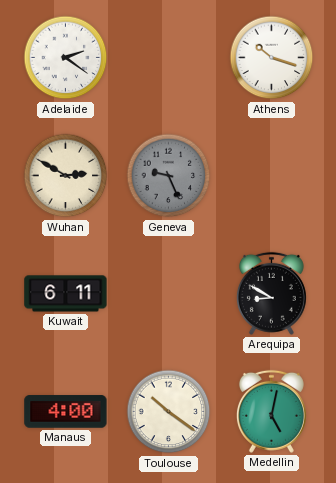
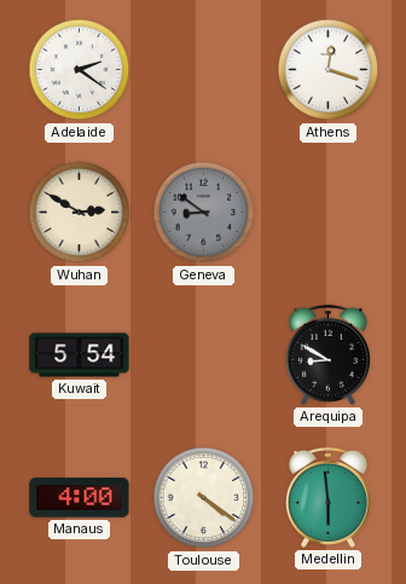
Athens: 10:18 -> 12:18
Geneva: 9:26 -> 8:51
Kuwait: 6:11 -> 5:54
Toulouse: 10:21 -> 4:21
Medellin: 5:02 -> 5:59
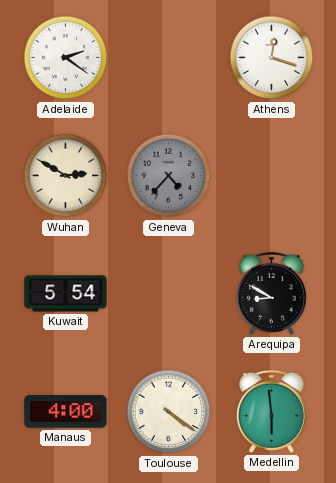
Geneva: 8:51 -> 4:37
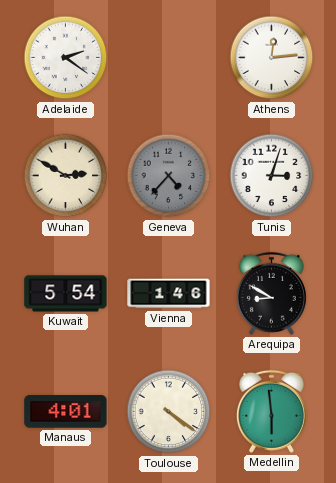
Athens: 12:18 -> 12:14
Tunis: none -> 3:03
Vienna: none -> 1:46
Manaus: 4:00 -> 4:01
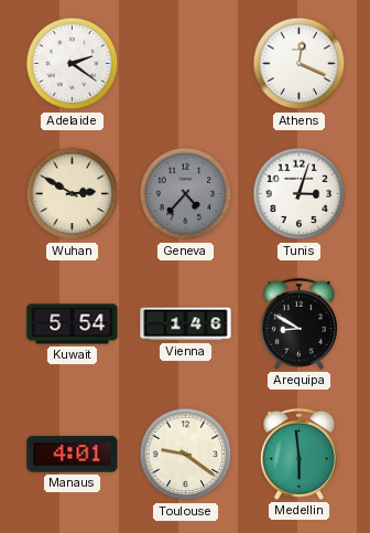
Athens: 12:14 -> 12:19
Toulouse: 4:21 -> 9:21
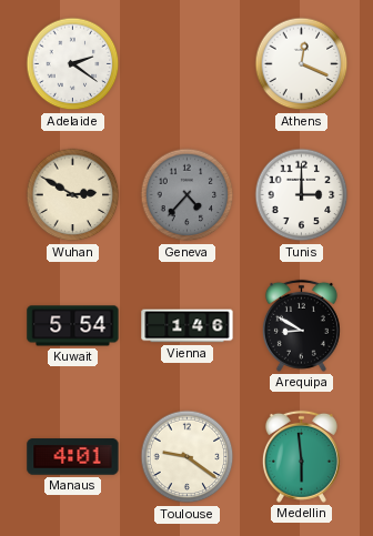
Tunis: 3:03 -> 3:00
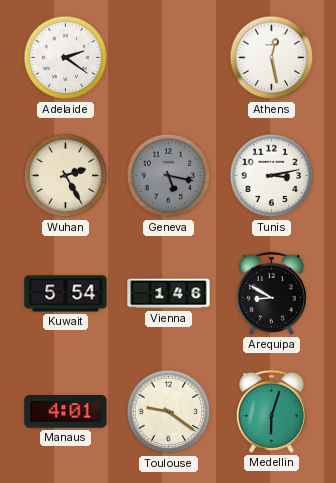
Athens: 12:19 -> 12:28
Wuhan: 2:50 -> 2:25
Geneva: 4:37 -> 5:17
Tunis: 3:00 -> 3:13
Medellin: 5:59 -> 6:03
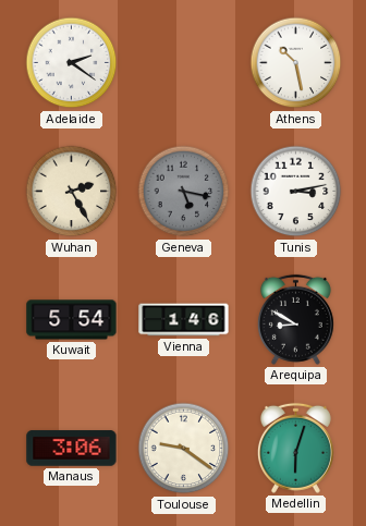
Athens: 12:28 -> 10:28
Manaus: 4:01 -> 3:06
